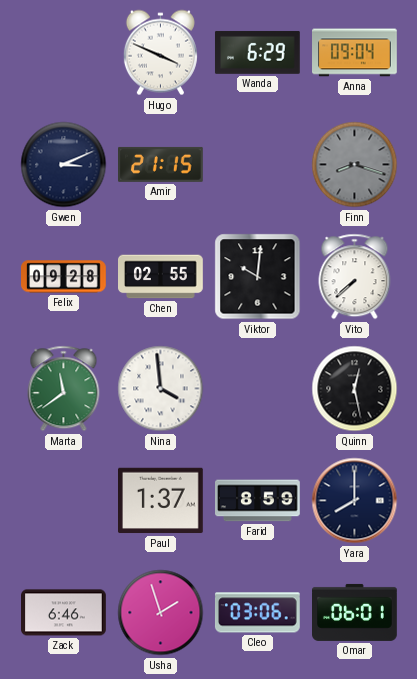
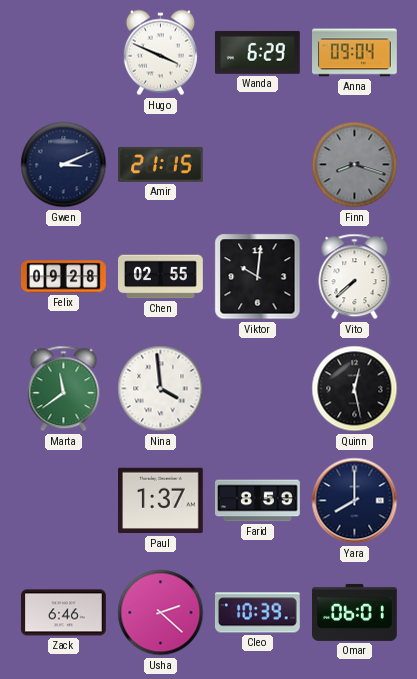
Usha: 1:57 -> 2:22
Cleo: 03:06 -> 10:39
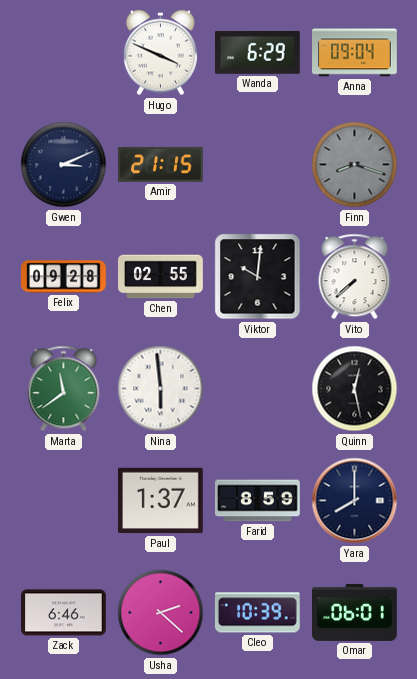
Nina: 3:59 -> 5:59
